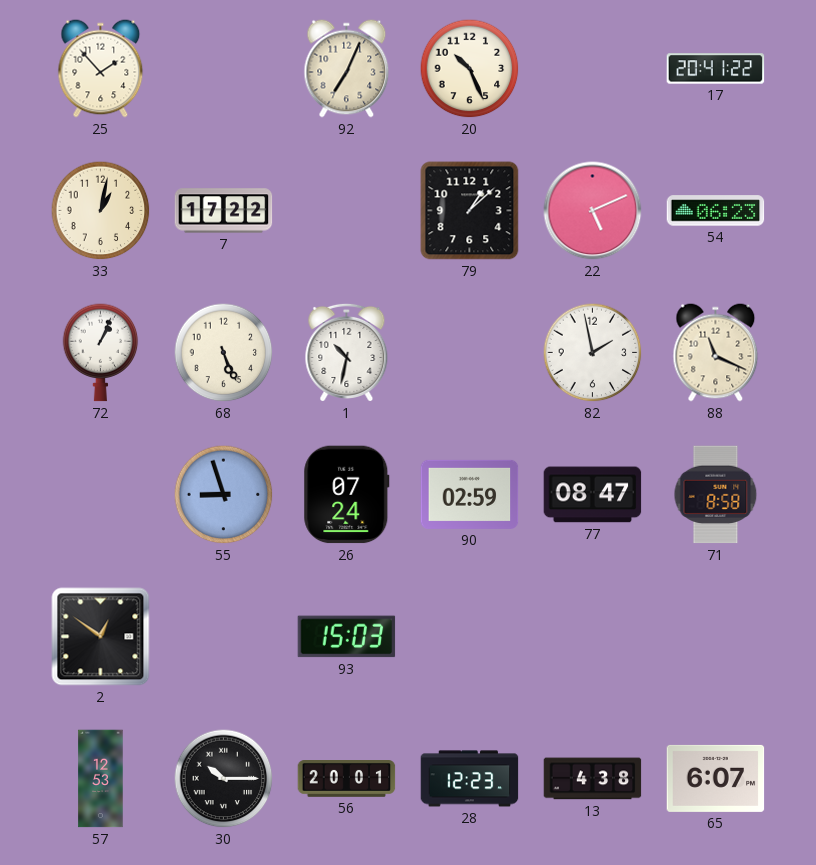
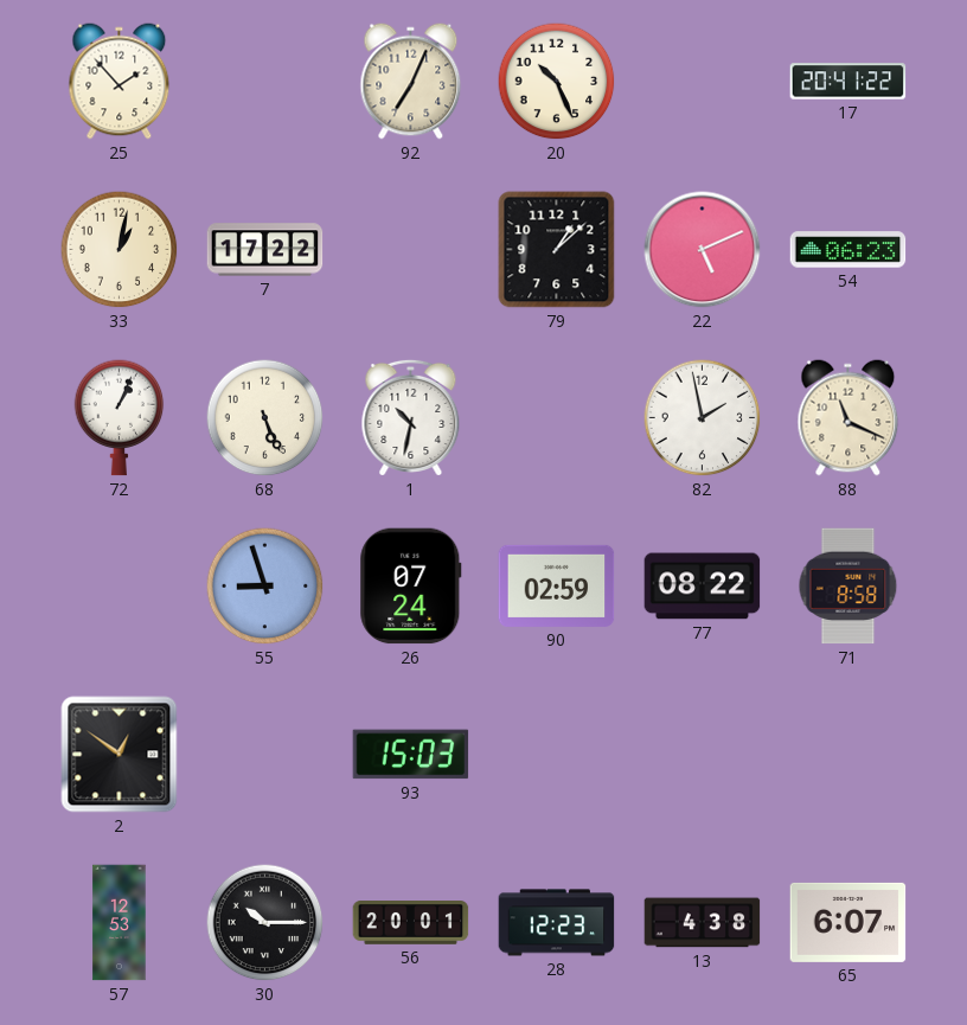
77: 08:47 -> 08:22
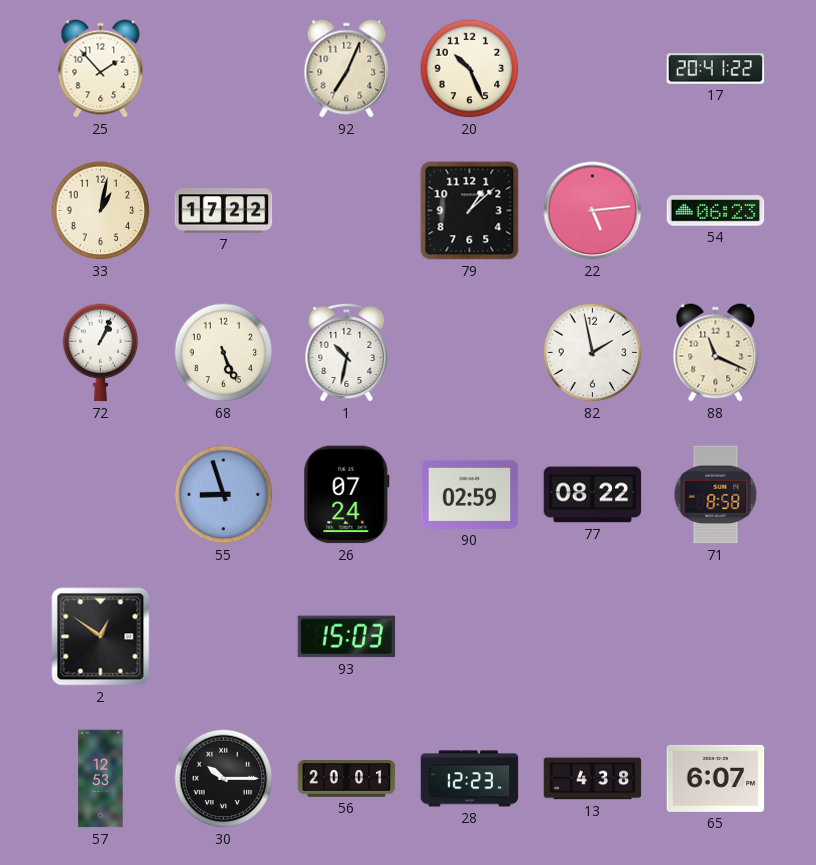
22: 5:11 -> 5:14
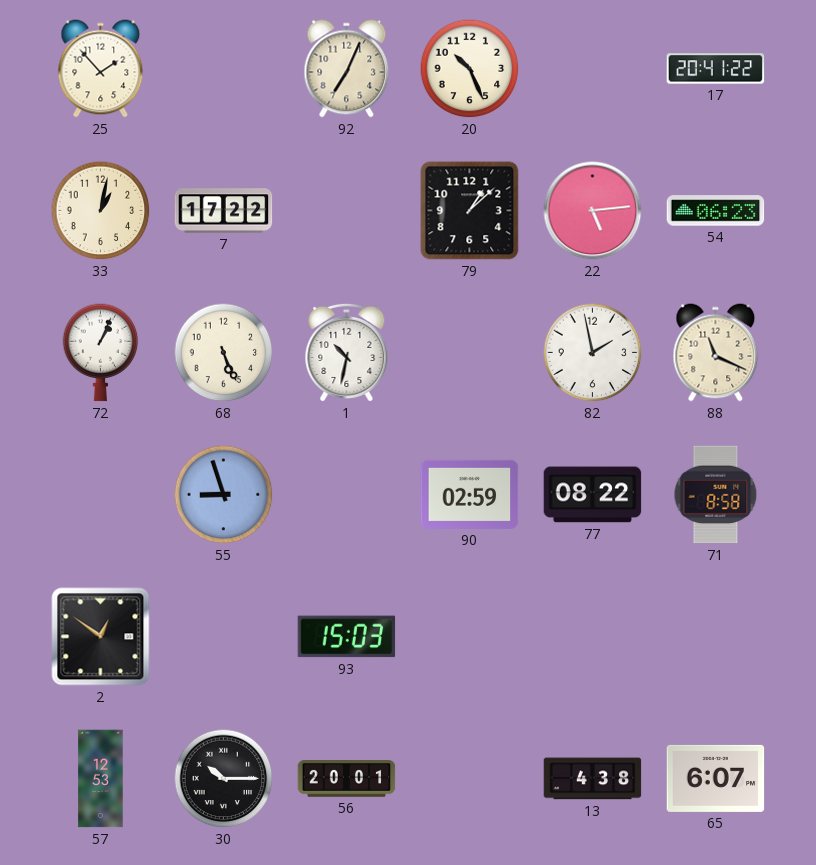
26: 07:24 -> none
28: 12:23 -> none
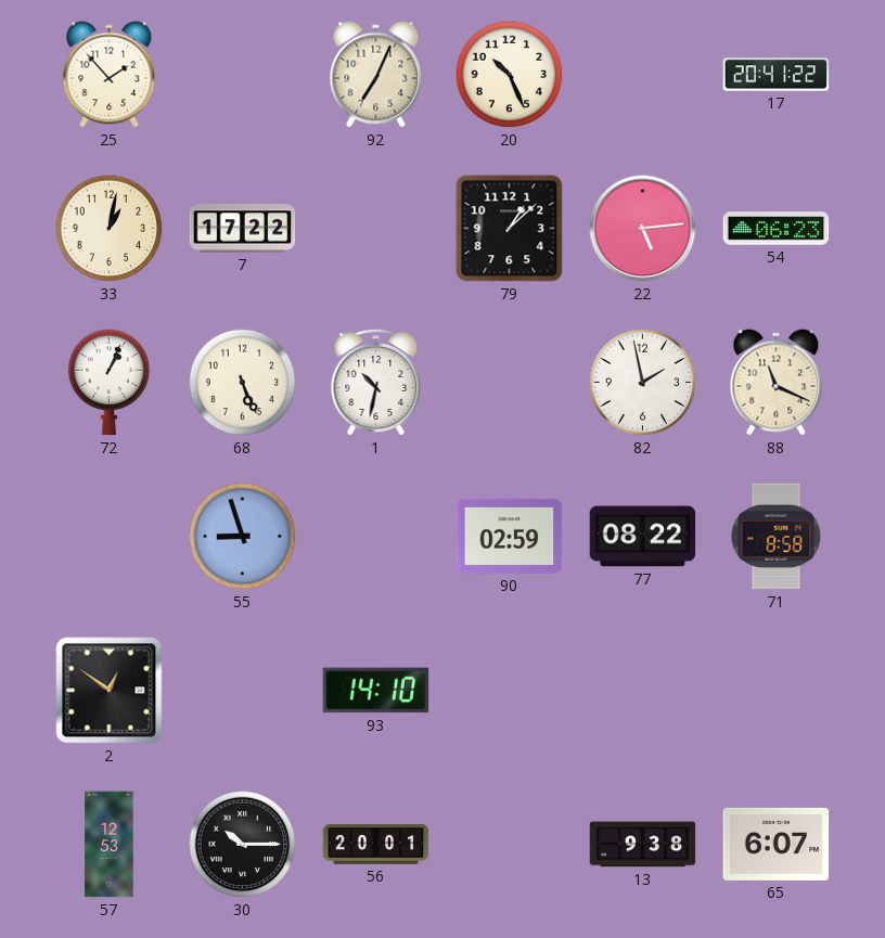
93: 15:03 -> 14:10
13: 4:38 -> 9:38
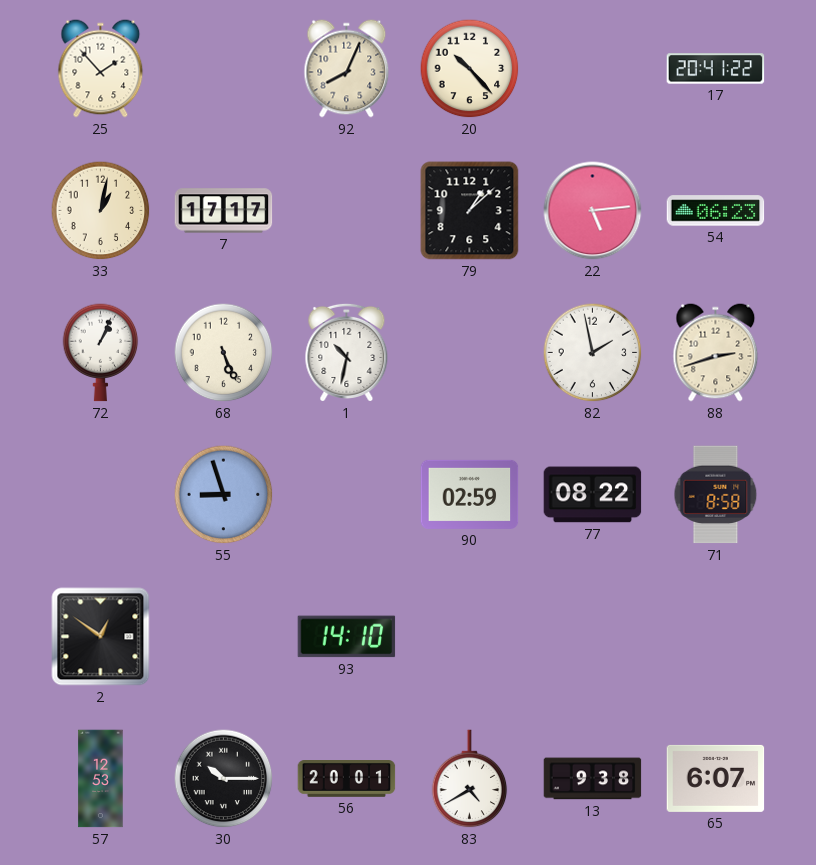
92: 7:04 -> 8:04
20: 10:26 -> 10:23
7: 17:22 -> 17:17
88: 11:19 -> 2:42
83: none -> 4:40
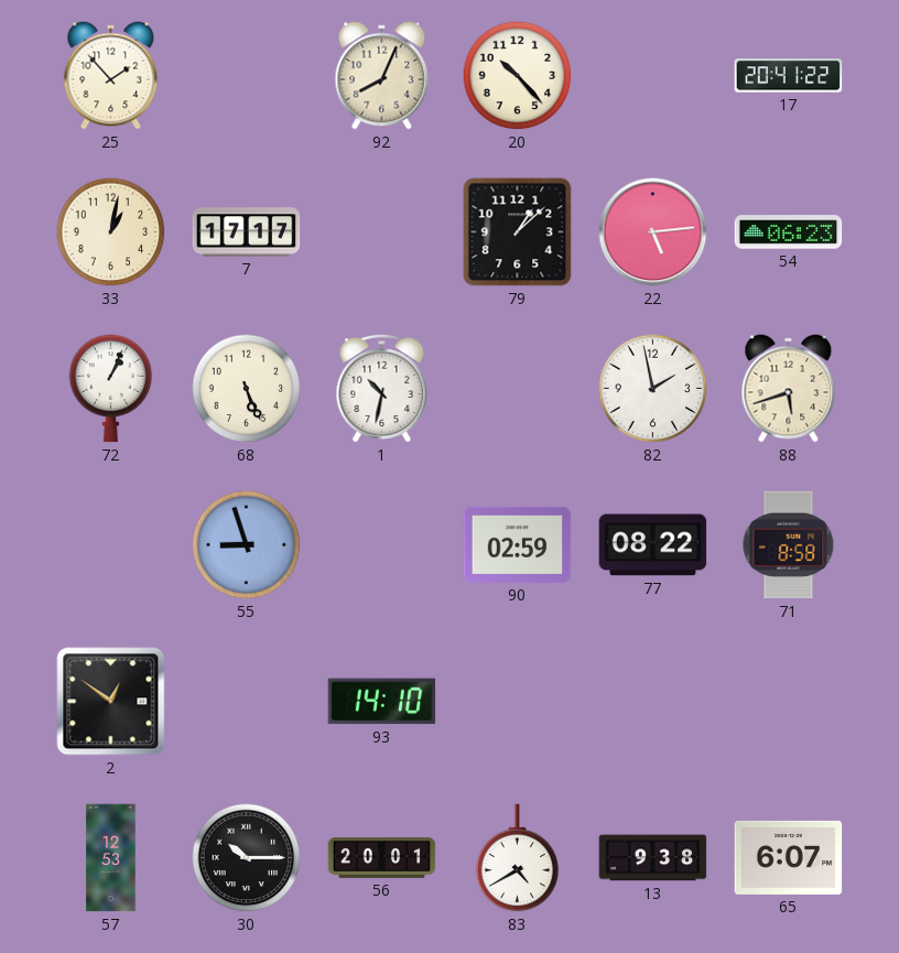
88: 2:42 -> 5:42
